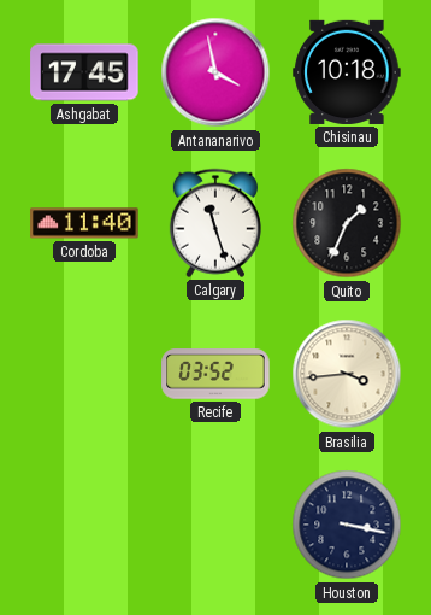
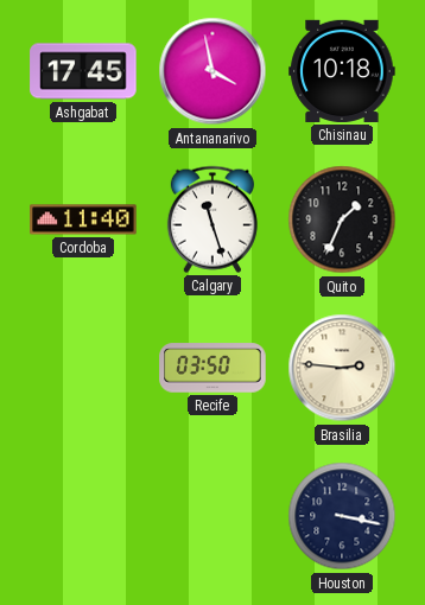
Recife: 03:52 -> 03:50
Brasilia: 3:44 -> 2:46
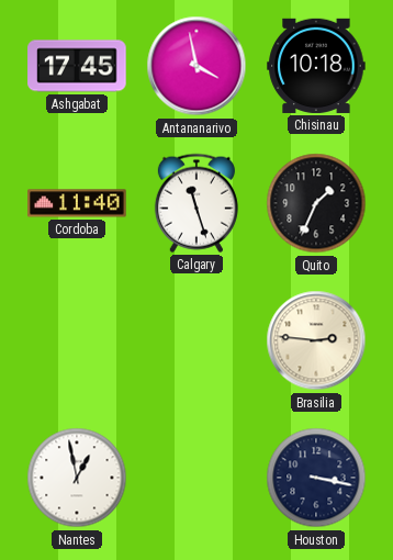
Recife: 03:50 -> none
Nantes: none -> 12:58
